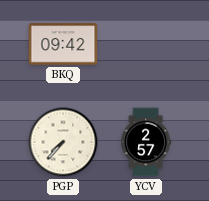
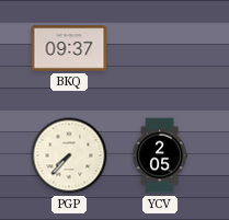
BKQ: 09:42 -> 09:37
YCV: 2:57 -> 2:05
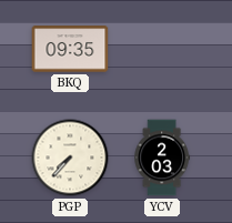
BKQ: 09:37 -> 09:35
YCV: 2:05 -> 2:03
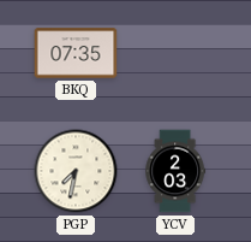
BKQ: 09:35 -> 07:35
PGP: 7:37 -> 7:32
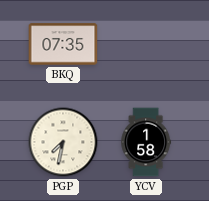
YCV: 2:03 -> 1:58
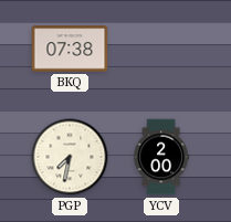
BKQ: 07:35 -> 07:38
YCV: 1:58 -> 2:00
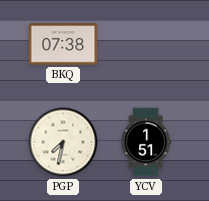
YCV: 2:00 -> 1:51
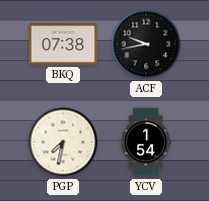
ACF: none -> 9:43
YCV: 1:51 -> 1:54
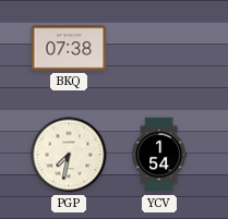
ACF: 9:43 -> none
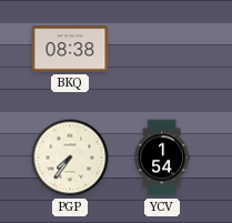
BKQ: 07:38 -> 08:38
PGP: 7:32 -> 7:36
